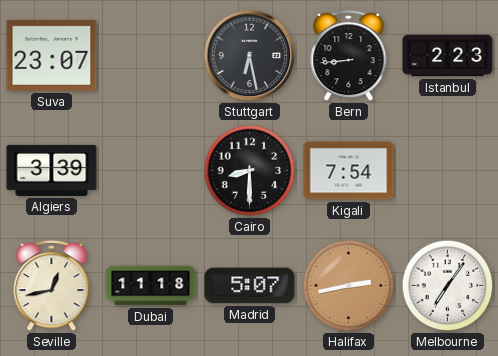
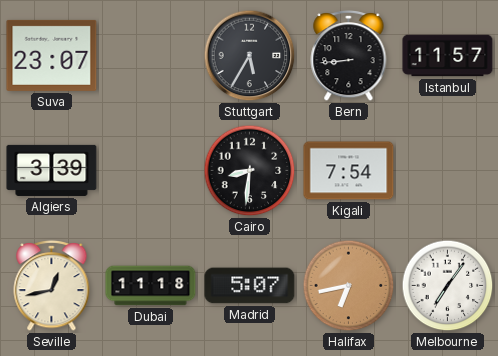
Stuttgart: 6:28 -> 5:35
Istanbul: 2:23 -> 11:57
Cairo: 8:30 -> 8:31
Halifax: 2:43 -> 6:43
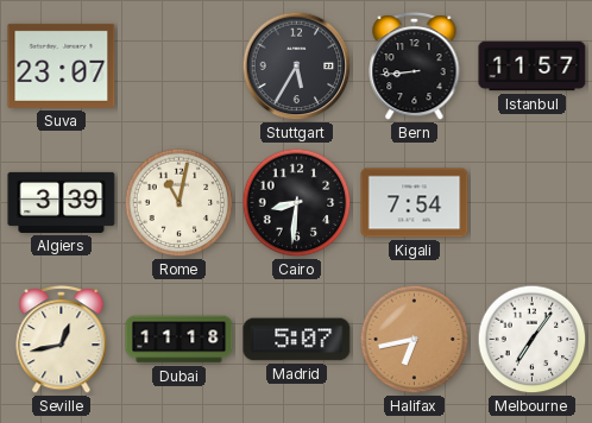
Rome: none -> 11:02
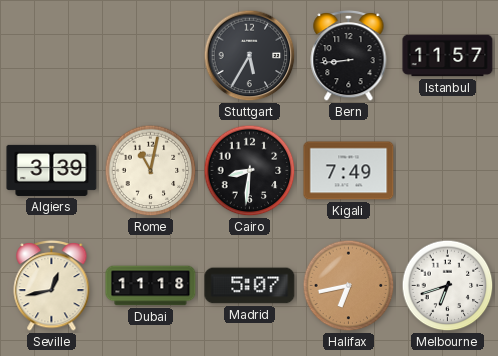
Suva: 23:07 -> none
Kigali: 7:54 -> 7:49
Melbourne: 7:06 -> 6:42
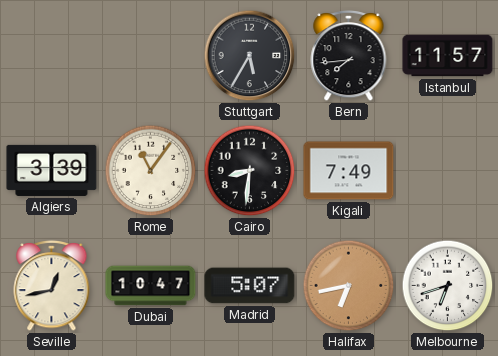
Bern: 8:44 -> 7:44
Rome: 11:02 -> 11:06
Dubai: 11:18 -> 10:47
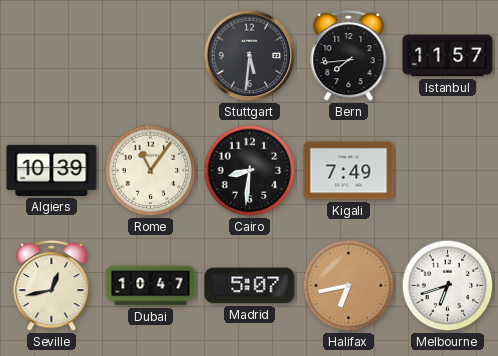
Stuttgart: 5:35 -> 5:31
Algiers: 3:39 -> 10:39
